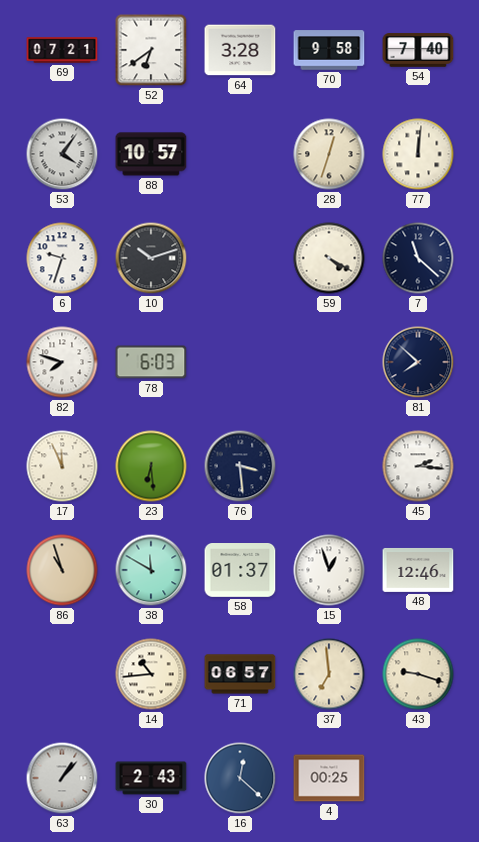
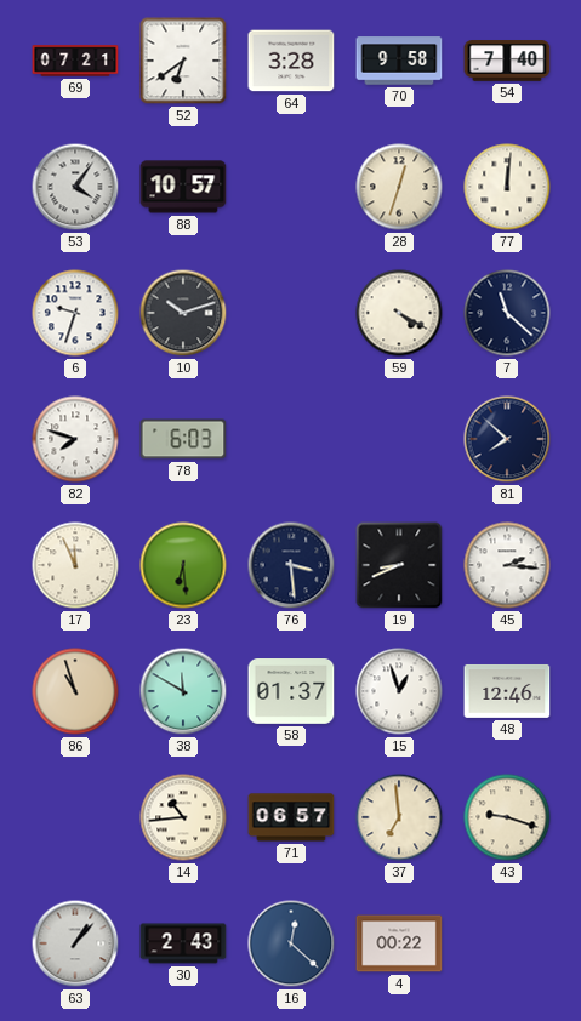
19: none -> 8:41
4: 00:25 -> 00:22
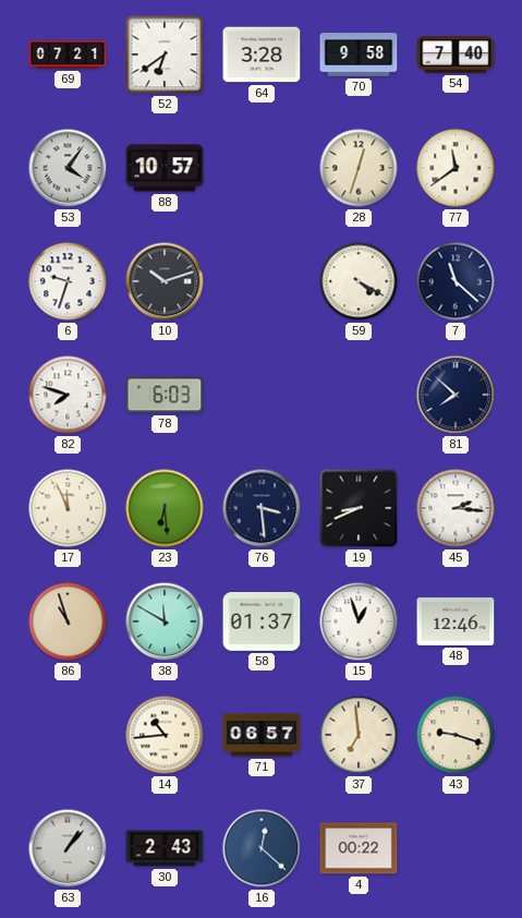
77: 12:01 -> 11:39
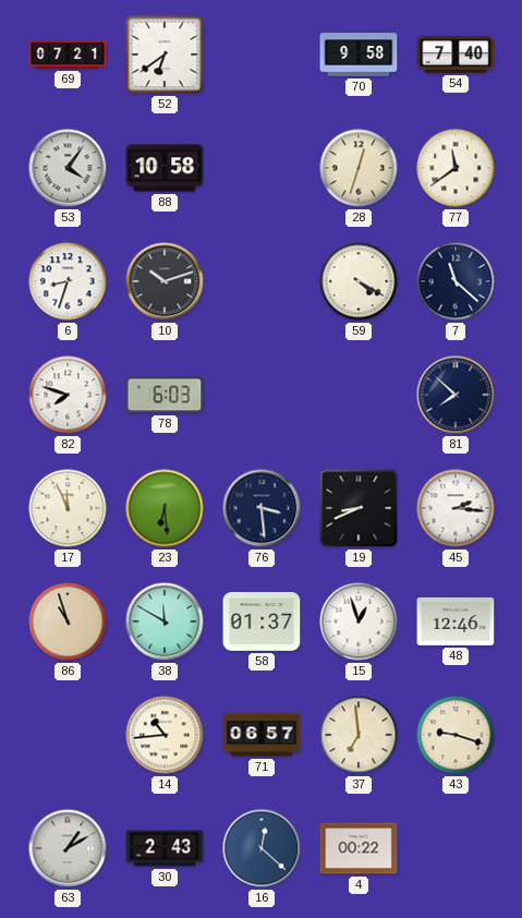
64: 3:28 -> none
88: 10:57 -> 10:58
6: 9:33 -> 8:33
63: 1:07 -> 1:10
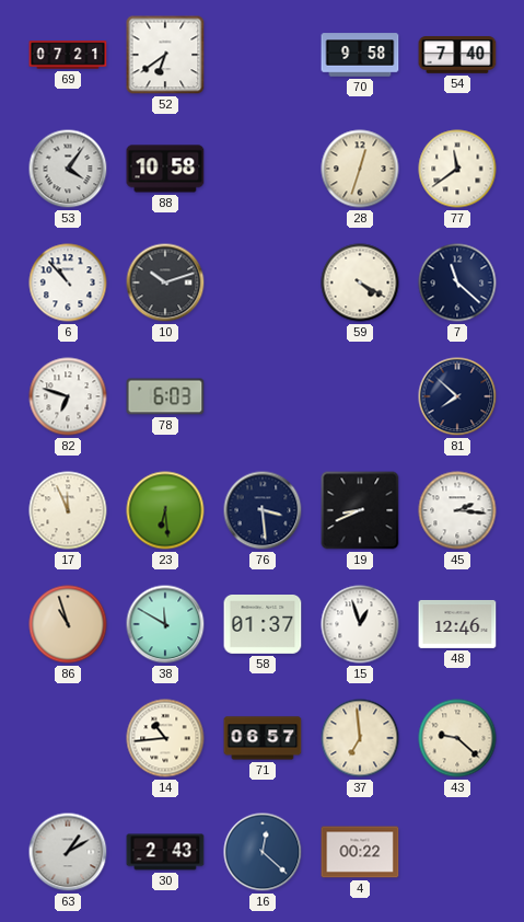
6: 8:33 -> 10:53
82: 7:48 -> 6:48
43: 9:18 -> 9:22
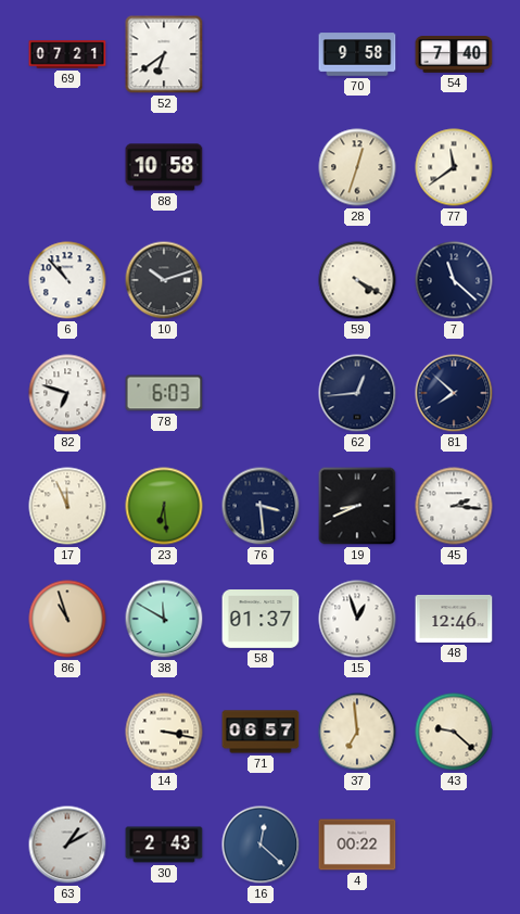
53: 4:06 -> none
62: none -> 12:44
14: 10:44 -> 3:17
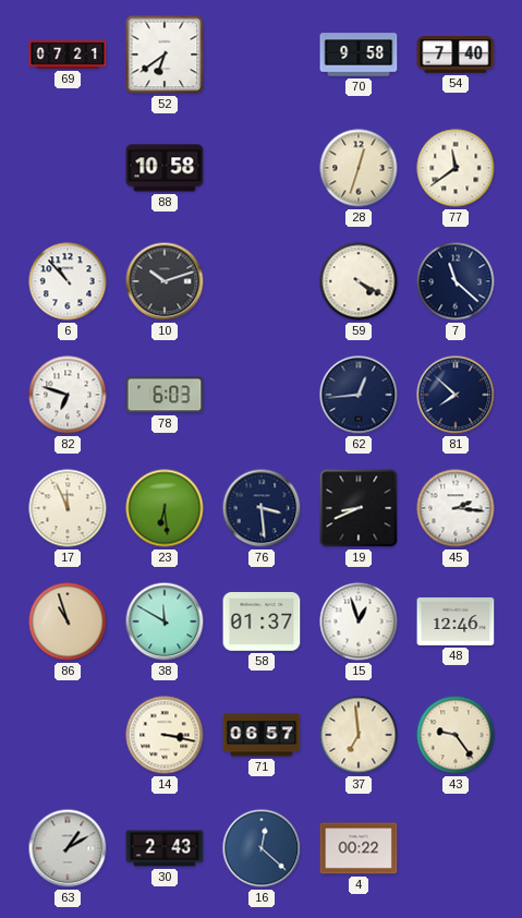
43: 9:22 -> 9:24
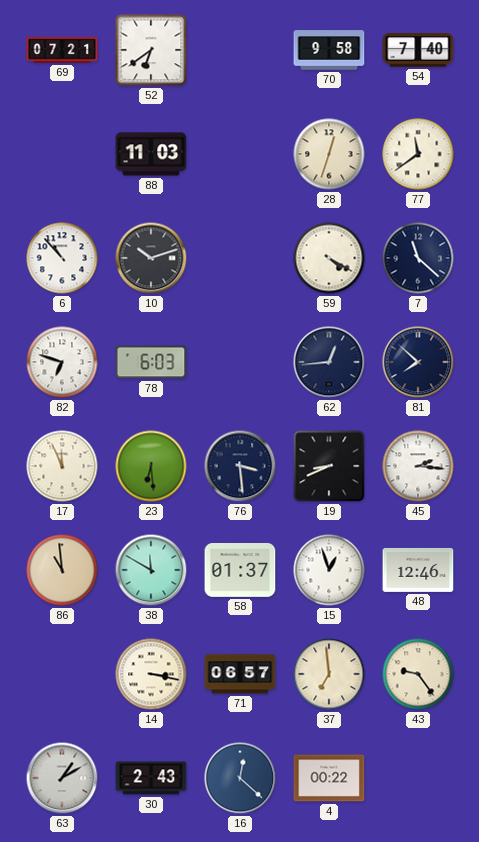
88: 10:58 -> 11:03
86: 10:57 -> 10:59
